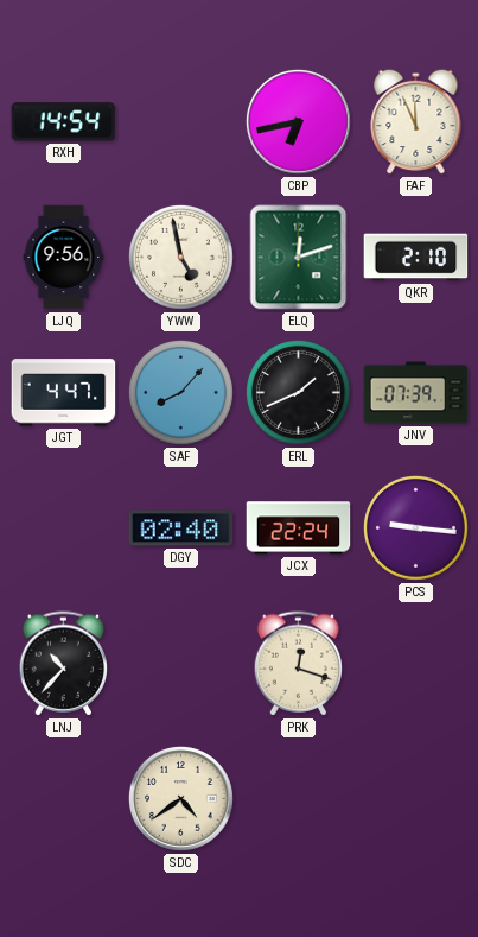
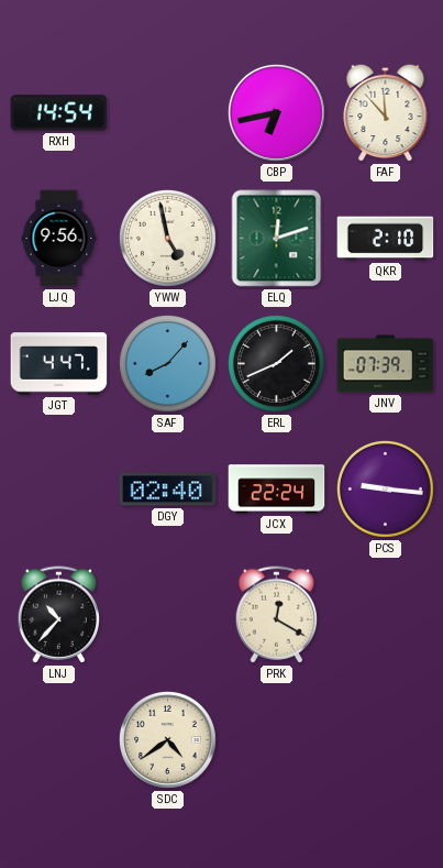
FAF: 11:56 -> 11:53
PRK: 12:18 -> 12:20
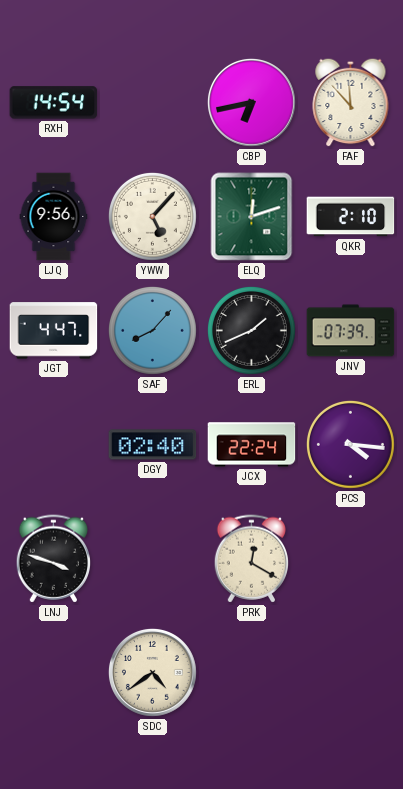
YWW: 4:58 -> 5:07
PCS: 9:16 -> 4:16
LNJ: 10:37 -> 3:48
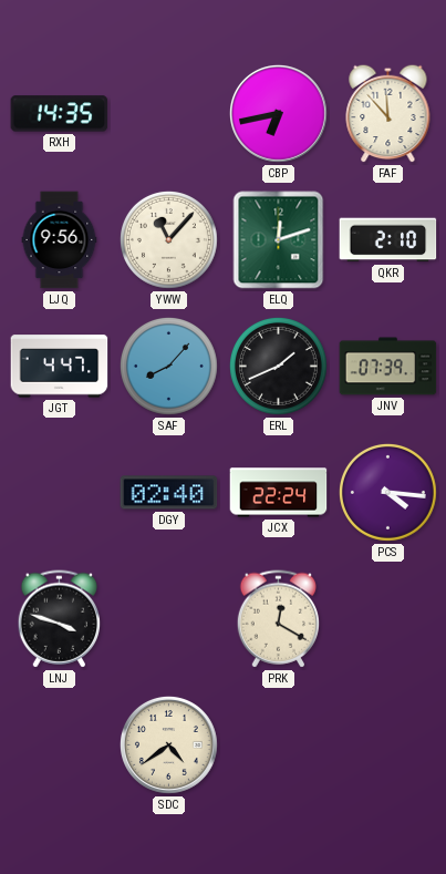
RXH: 14:54 -> 14:35
YWW: 5:07 -> 11:07
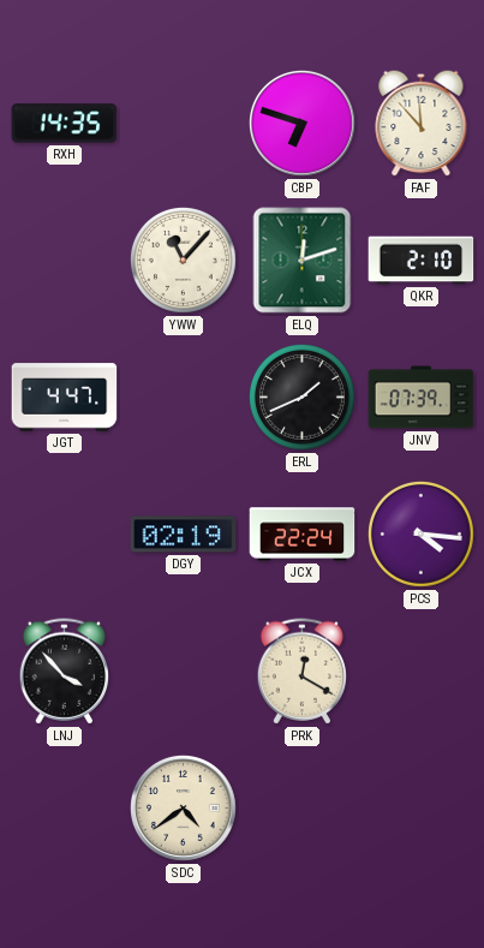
CBP: 6:43 -> 6:48
LJQ: 9:56 -> none
SAF: 8:07 -> none
DGY: 02:40 -> 02:19
LNJ: 3:48 -> 3:53
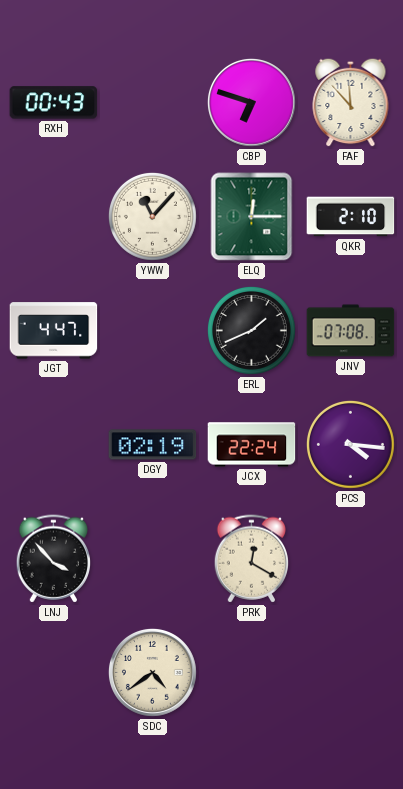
RXH: 14:35 -> 00:43
ELQ: 12:12 -> 12:15
JNV: 07:39 -> 07:08
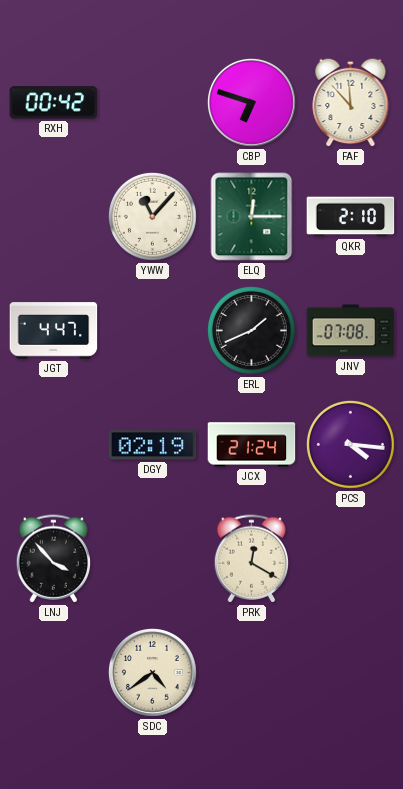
RXH: 00:43 -> 00:42
JCX: 22:24 -> 21:24
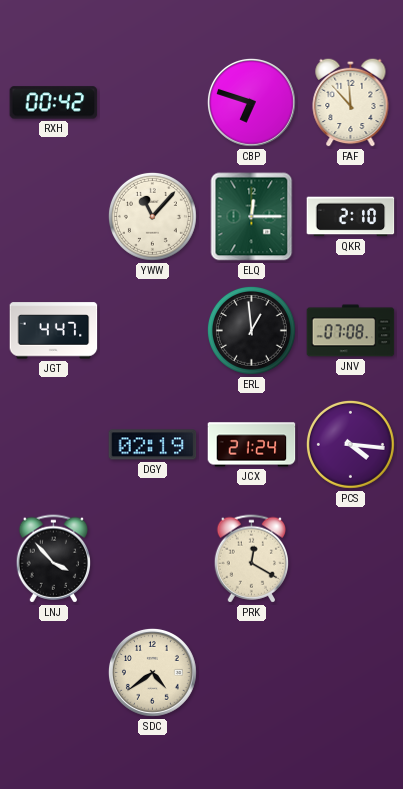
ERL: 1:41 -> 12:59
